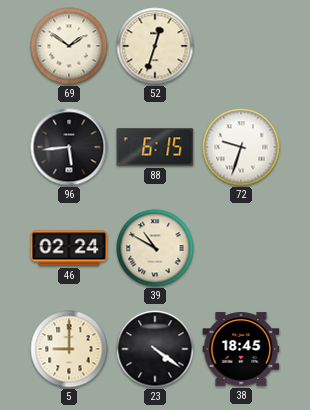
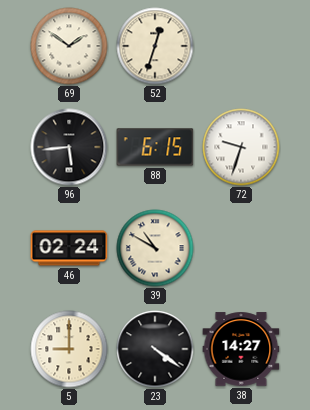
38: 18:45 -> 14:27
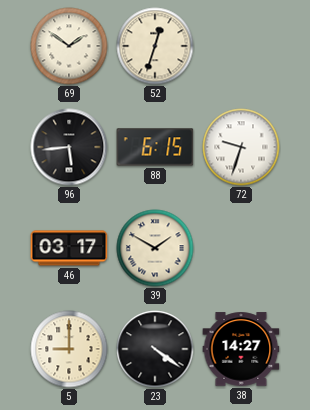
46: 02:24 -> 03:17
39: 10:50 -> 1:50
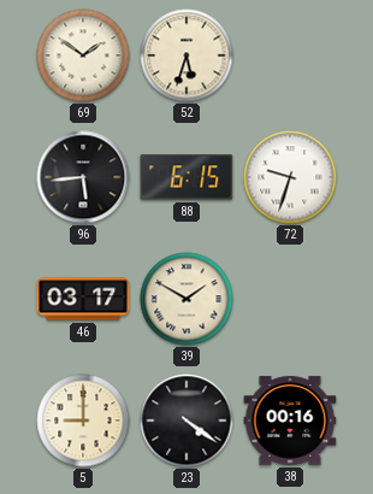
52: 12:33 -> 5:33
38: 14:27 -> 00:16
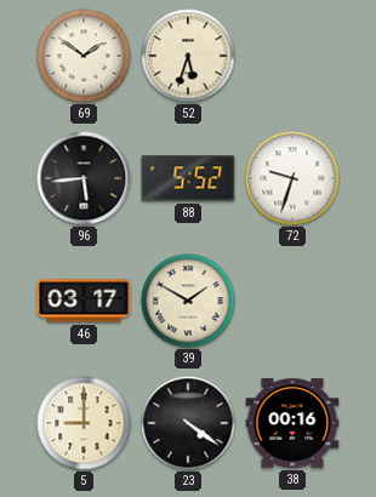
88: 6:15 -> 5:52
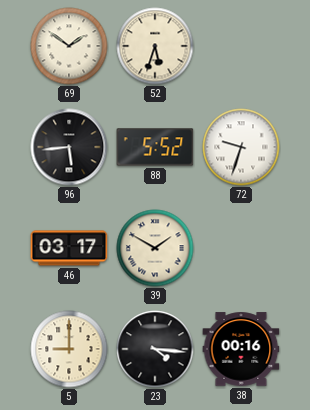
23: 4:21 -> 4:16
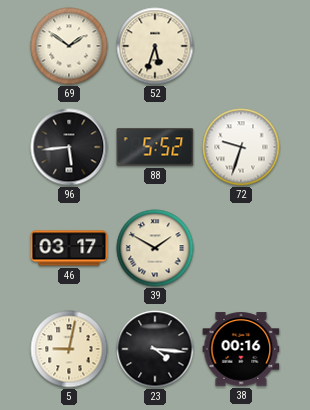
5: 9:00 -> 9:02
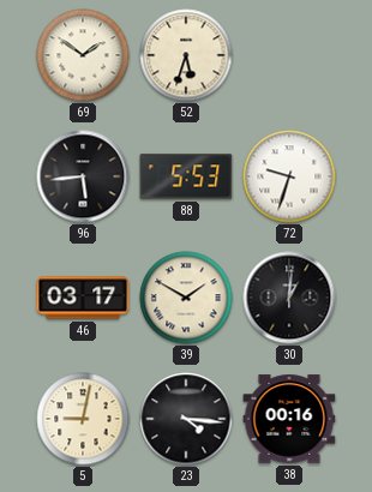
88: 5:52 -> 5:53
30: none -> 1:01
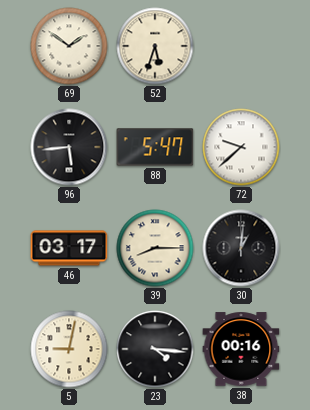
88: 5:53 -> 5:47
72: 9:33 -> 9:38
39: 1:50 -> 8:15
